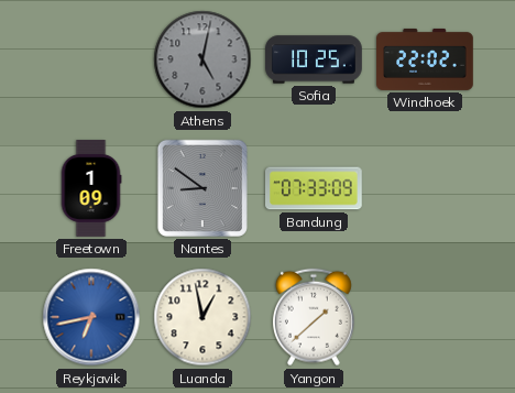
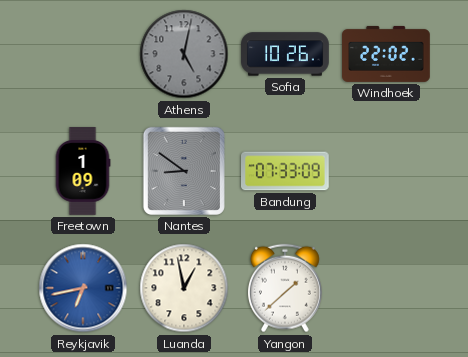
Sofia: 10:25 -> 10:26
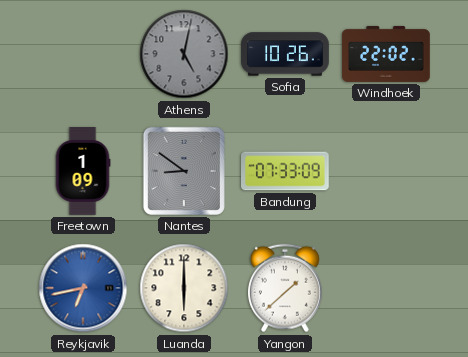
Luanda: 12:58 -> 6:00
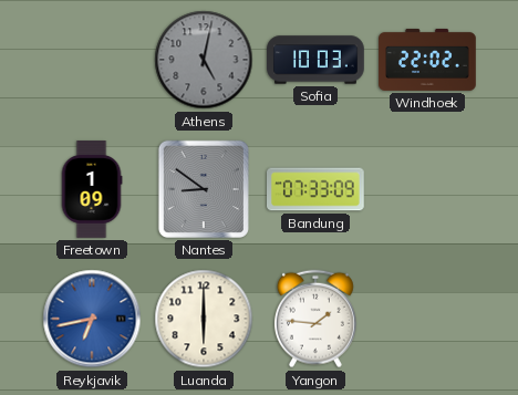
Sofia: 10:26 -> 10:03
Yangon: 1:38 -> 1:46
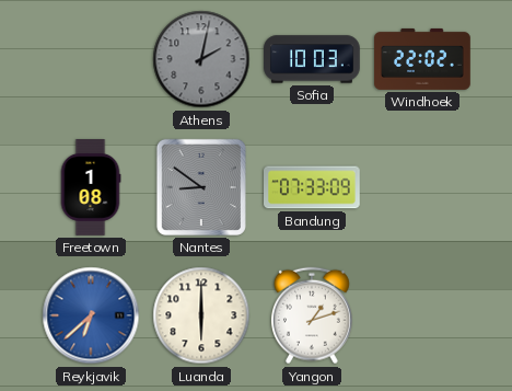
Athens: 5:02 -> 2:02
Freetown: 1:09 -> 1:08
Reykjavik: 6:43 -> 6:38
Yangon: 1:46 -> 1:12
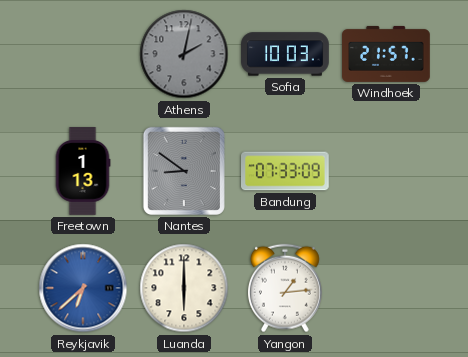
Windhoek: 22:02 -> 21:57
Freetown: 1:08 -> 1:13
Yangon: 1:12 -> 1:14
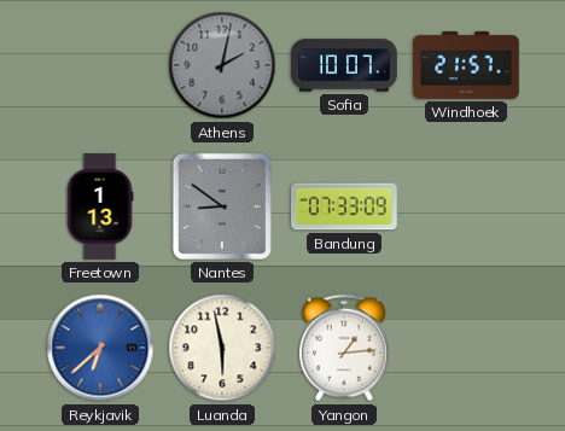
Sofia: 10:03 -> 10:07
Luanda: 6:00 -> 5:58
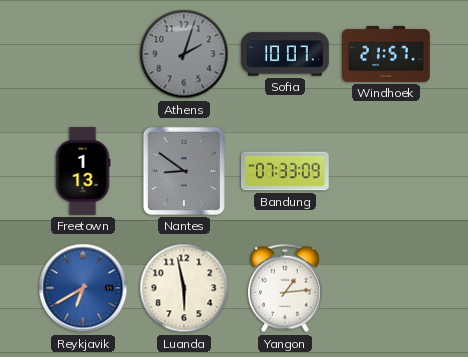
Athens: 2:02 -> 2:03
Reykjavik: 6:38 -> 6:40
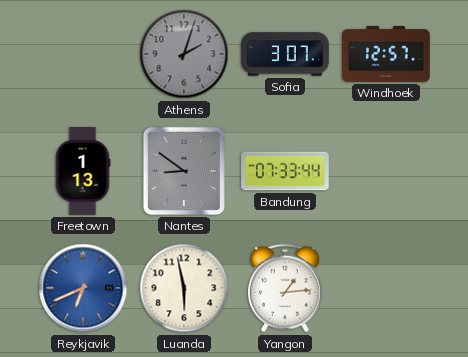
Sofia: 10:07 -> 3:07
Windhoek: 21:57 -> 12:57
Bandung: 07:33:09 -> 07:33:44
Reykjavik: 6:40 -> 6:41
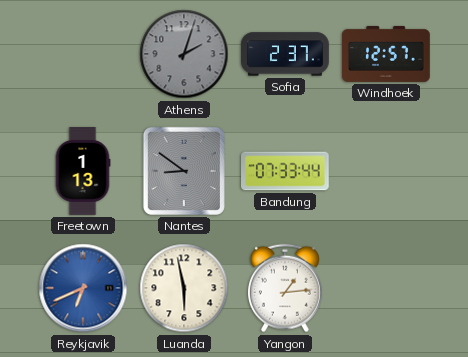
Sofia: 3:07 -> 2:37
